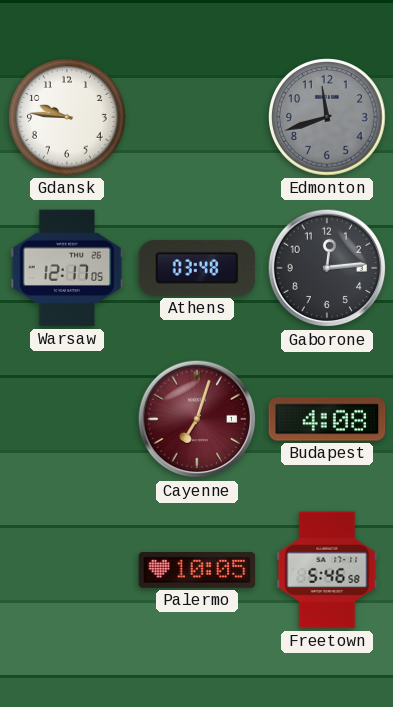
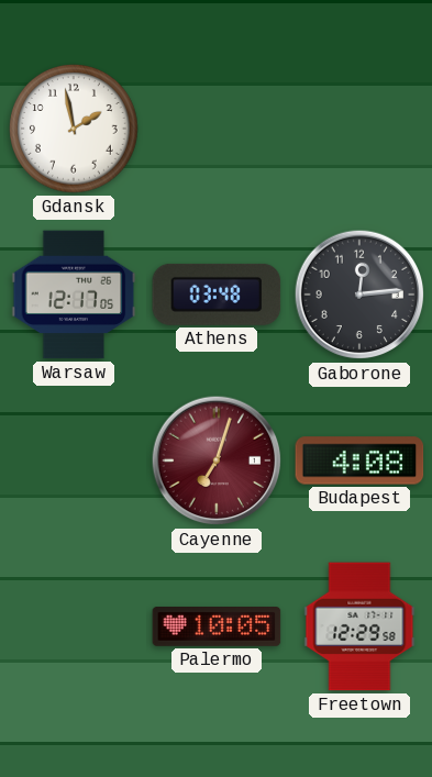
Gdansk: 9:46 -> 1:58
Edmonton: 11:42 -> none
Freetown: 5:46 -> 12:29
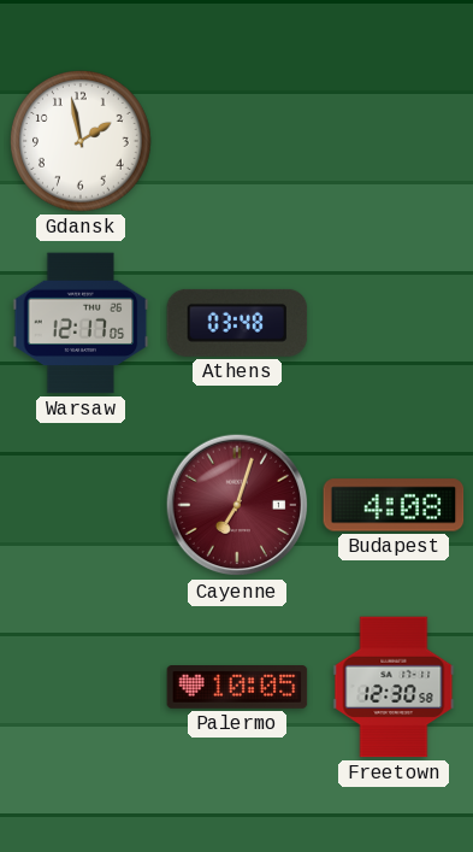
Gaborone: 12:14 -> none
Freetown: 12:29 -> 12:30
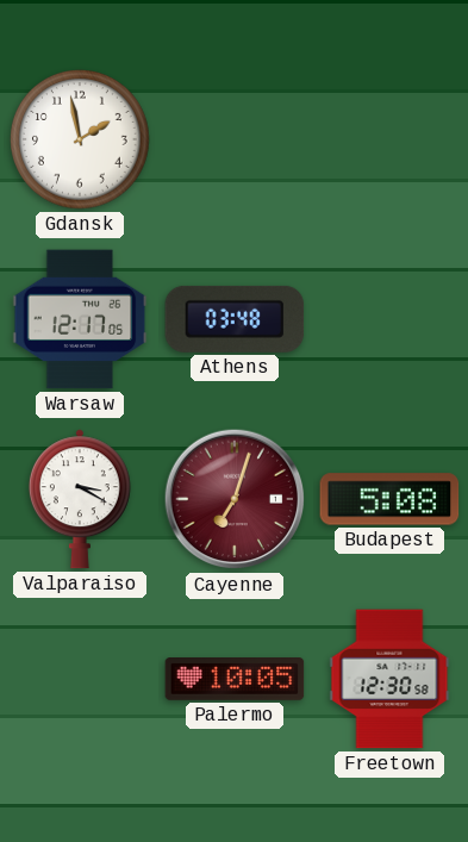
Valparaiso: none -> 3:20
Budapest: 4:08 -> 5:08
